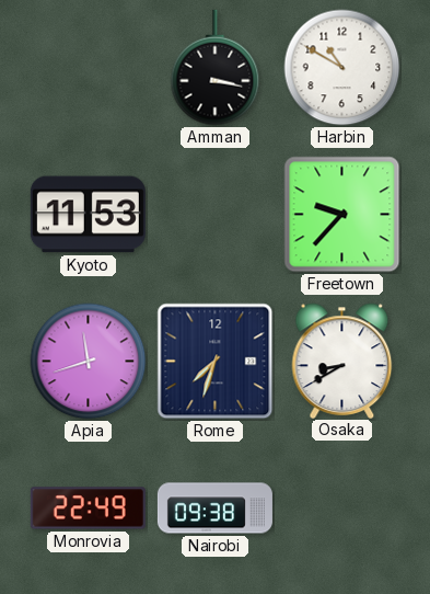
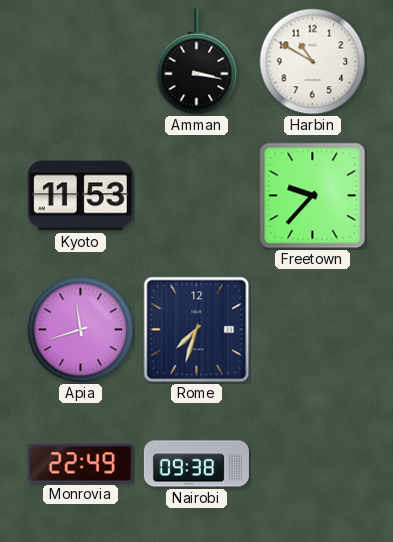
Osaka: 8:40 -> none
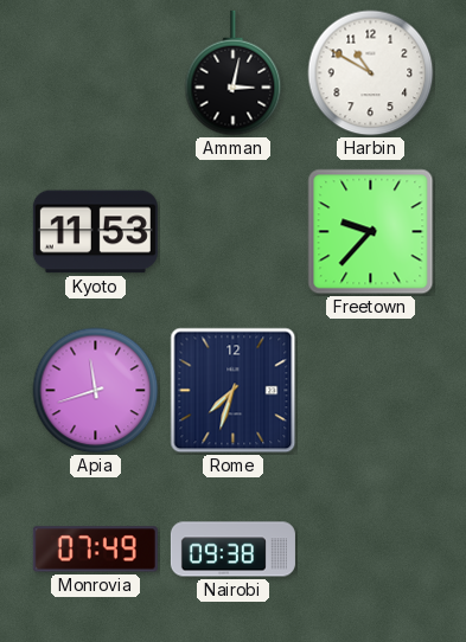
Amman: 3:17 -> 3:02
Monrovia: 22:49 -> 07:49
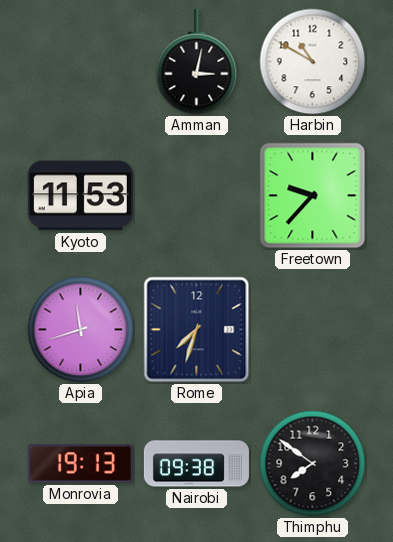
Monrovia: 07:49 -> 19:13
Thimphu: none -> 7:51
